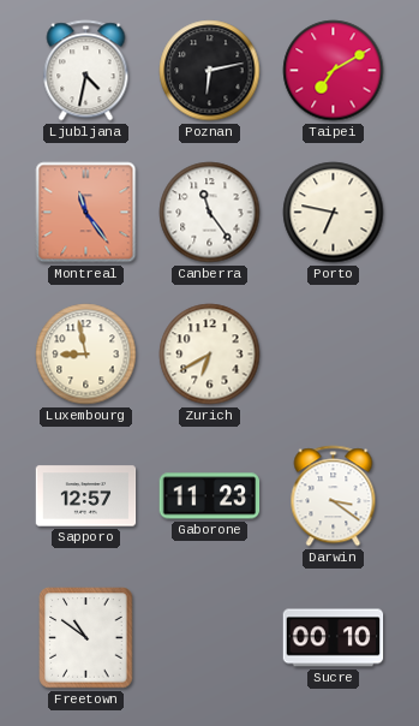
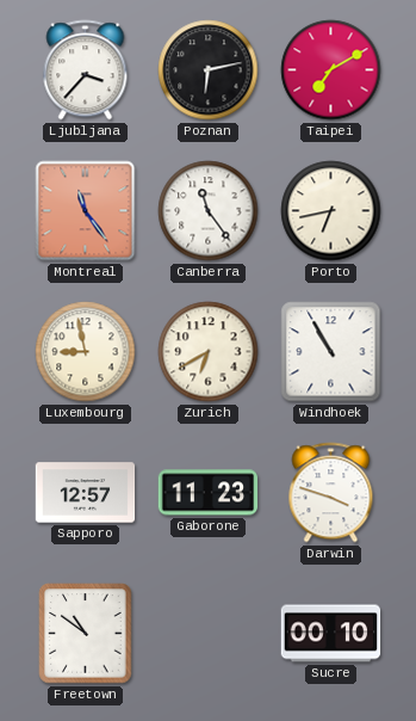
Ljubljana: 4:32 -> 3:37
Porto: 6:47 -> 6:43
Windhoek: none -> 10:55
Darwin: 3:21 -> 3:48
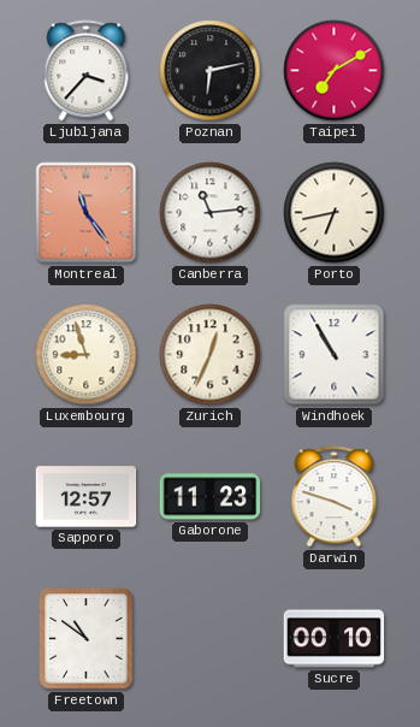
Canberra: 11:24 -> 11:14
Luxembourg: 8:58 -> 8:57
Zurich: 6:40 -> 12:34
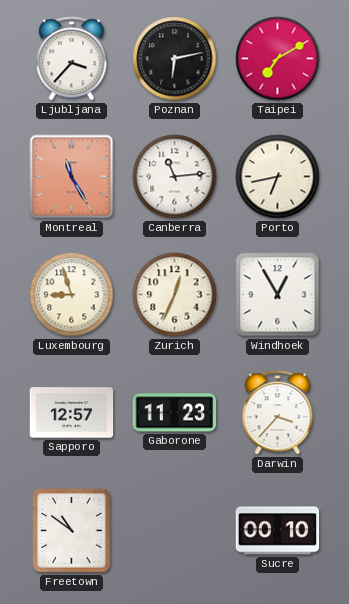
Montreal: 11:24 -> 11:25
Windhoek: 10:55 -> 12:55
Darwin: 3:48 -> 3:37
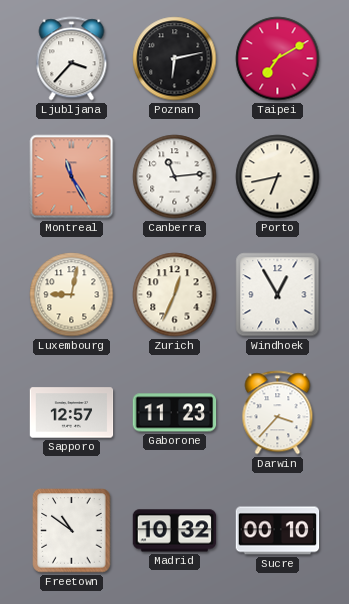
Luxembourg: 8:57 -> 9:02
Madrid: none -> 10:32
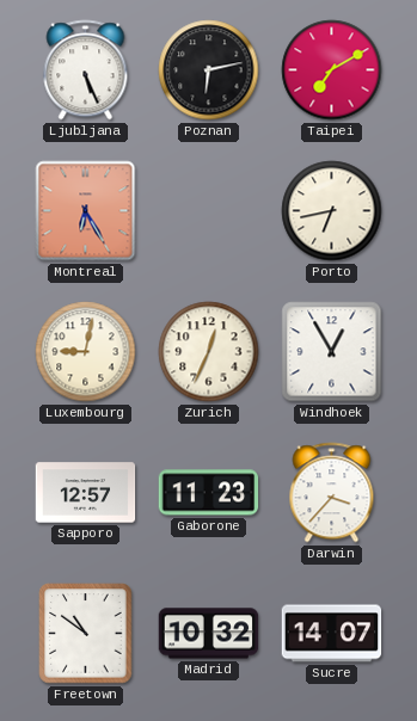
Ljubljana: 3:37 -> 5:26
Montreal: 11:25 -> 6:25
Canberra: 11:14 -> none
Sucre: 00:10 -> 14:07
